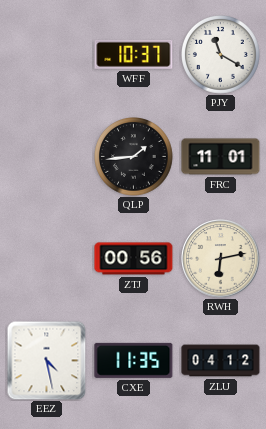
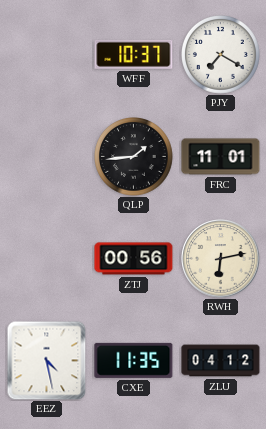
PJY: 11:20 -> 7:20
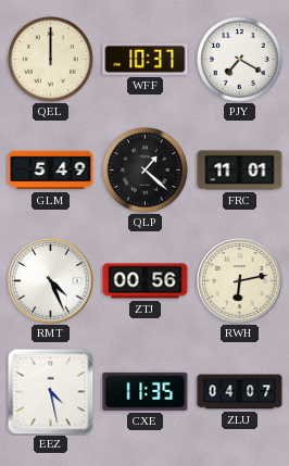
QEL: none -> 12:00
GLM: none -> 5:49
QLP: 1:44 -> 1:22
RMT: none -> 4:26
ZLU: 04:12 -> 04:07
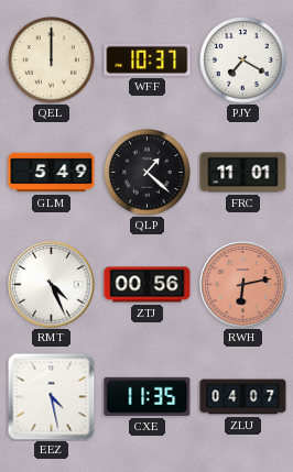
RWH dial: cream -> salmon
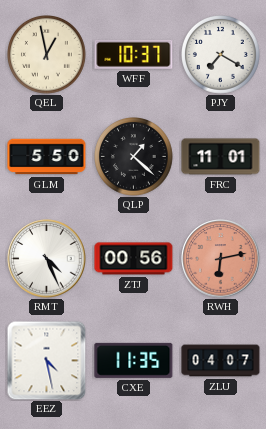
QEL: 12:00 -> 12:58
GLM: 5:49 -> 5:50
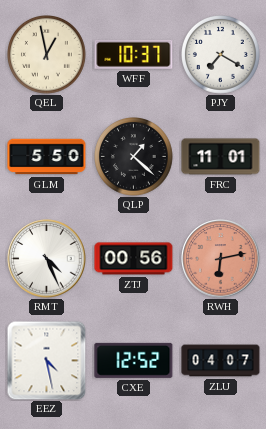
CXE: 11:35 -> 12:52
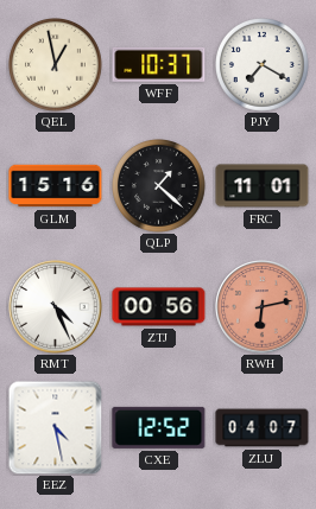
GLM: 5:50 -> 15:16
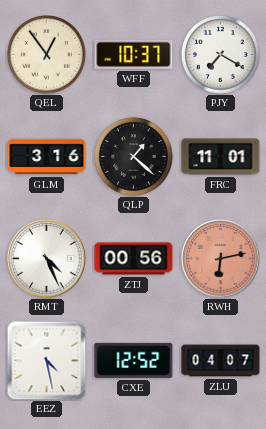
QEL: 12:58 -> 12:54
GLM: 15:16 -> 3:16
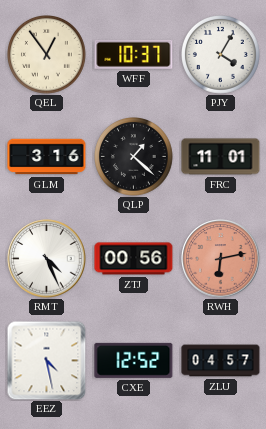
PJY: 7:20 -> 4:05
ZLU: 04:07 -> 04:57
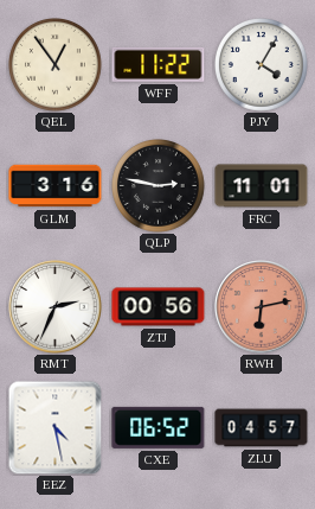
WFF: 10:37 -> 11:22
QLP: 1:22 -> 2:47
RMT: 4:26 -> 2:34
CXE: 12:52 -> 06:52
